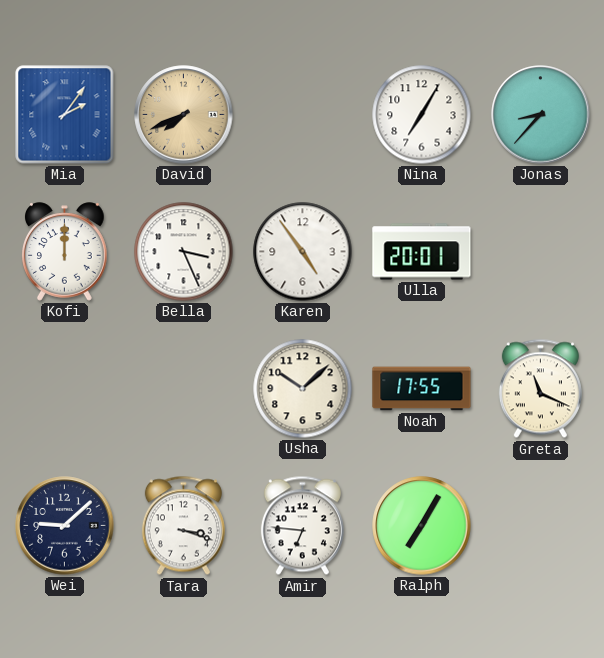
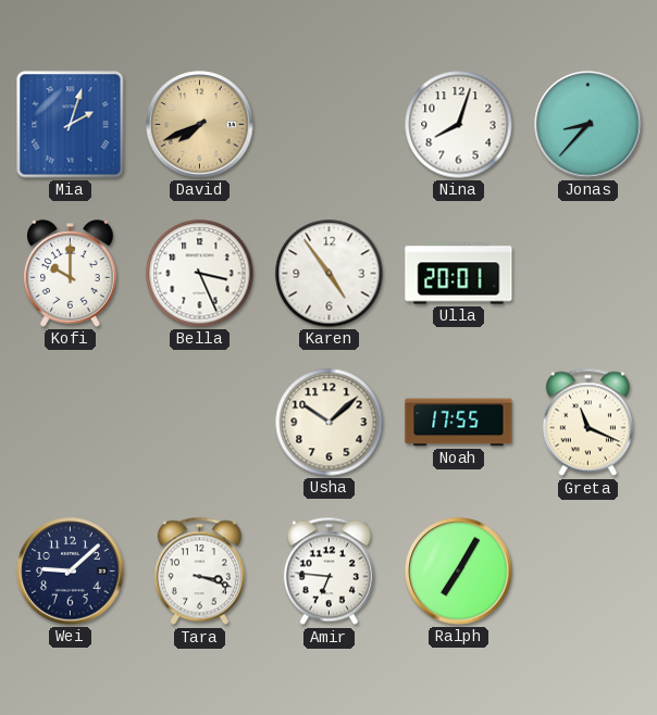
Mia: 2:06 -> 2:03
Nina: 7:05 -> 8:03
Kofi: 12:00 -> 10:00
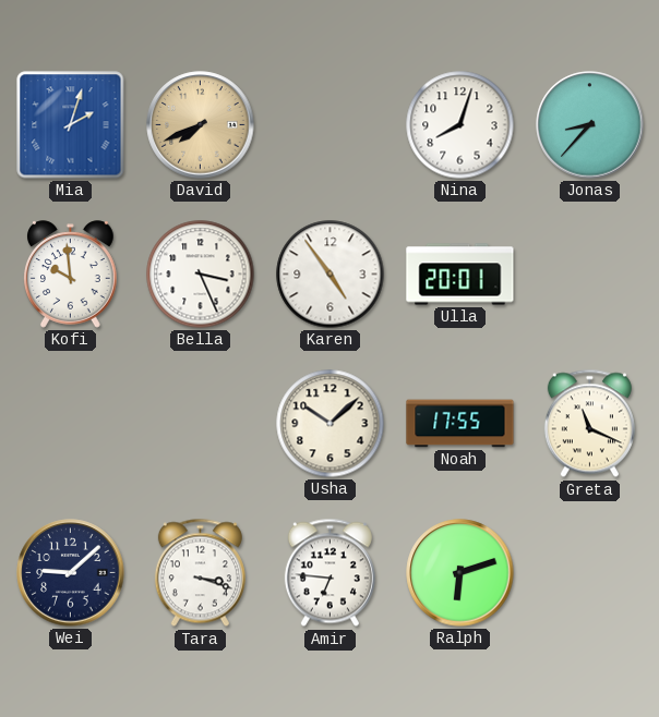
Kofi: 10:00 -> 9:59
Ralph: 7:05 -> 6:12
